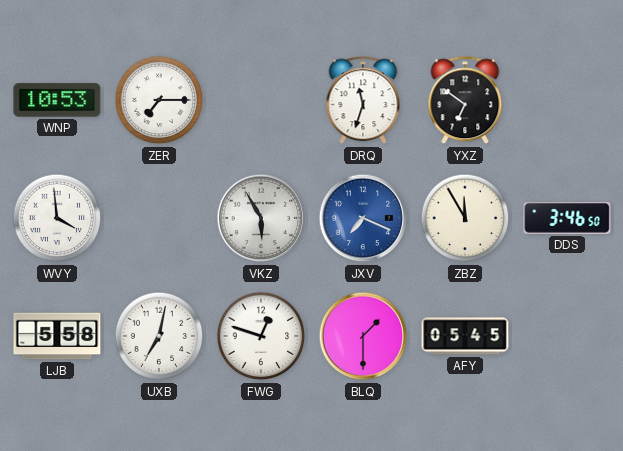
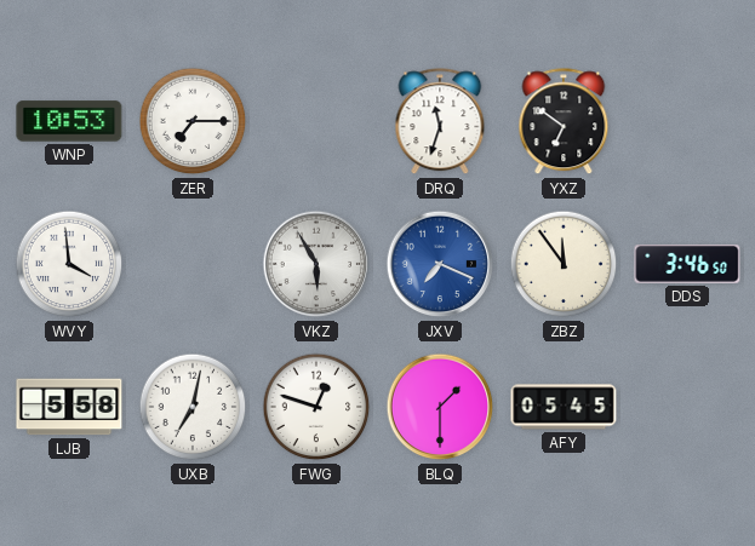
ZBZ: 11:55 -> 11:54
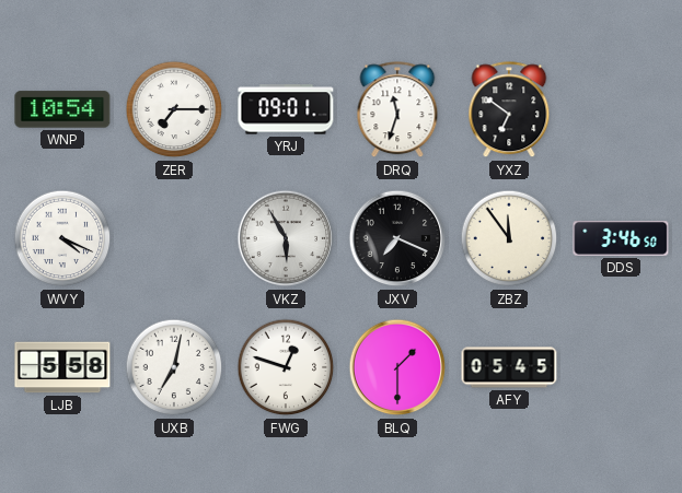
WNP: 10:53 -> 10:54
YRJ: none -> 09:01
WVY: 3:59 -> 4:19
JXV dial: blue -> black
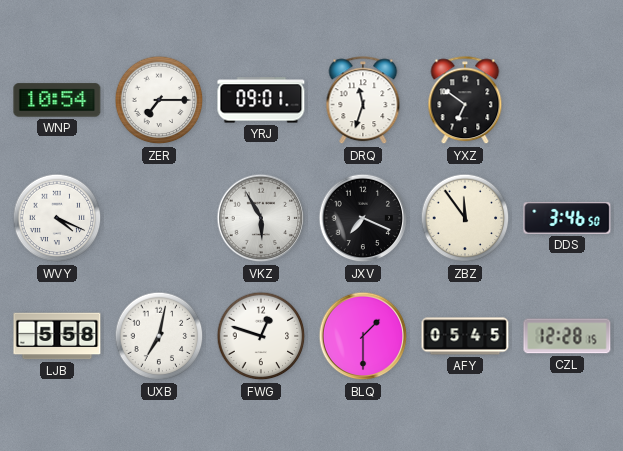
CZL: none -> 12:28
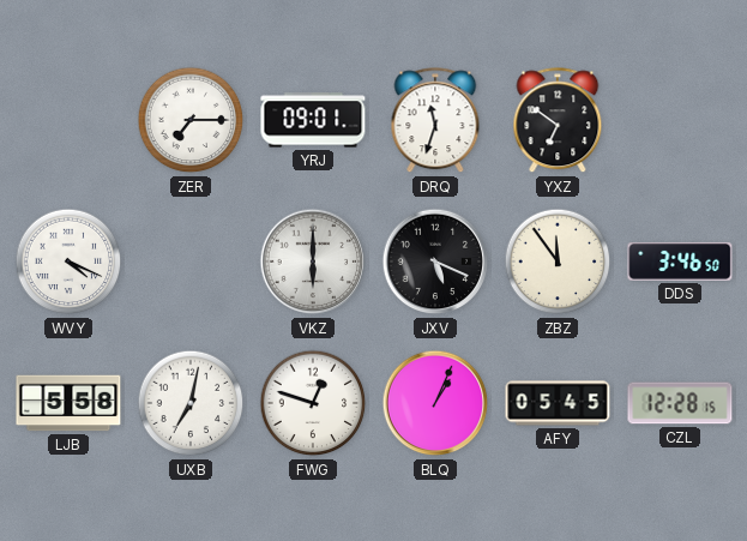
WNP: 10:54 -> none
VKZ: 5:55 -> 6:00
JXV: 7:19 -> 5:19
BLQ: 1:30 -> 1:04
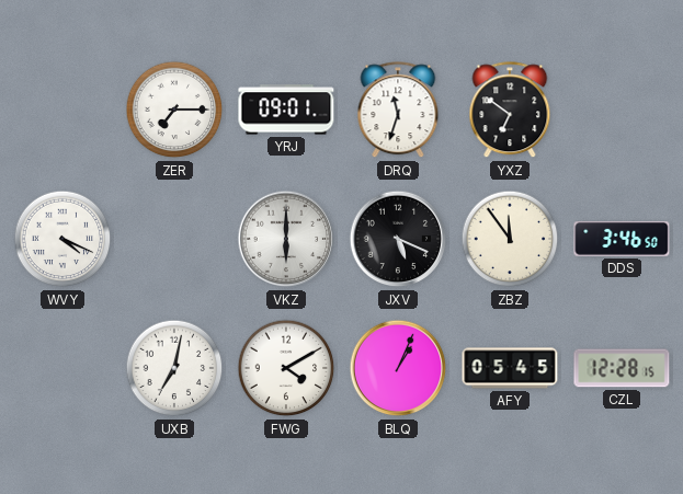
LJB: 5:58 -> none
FWG: 12:48 -> 4:10
